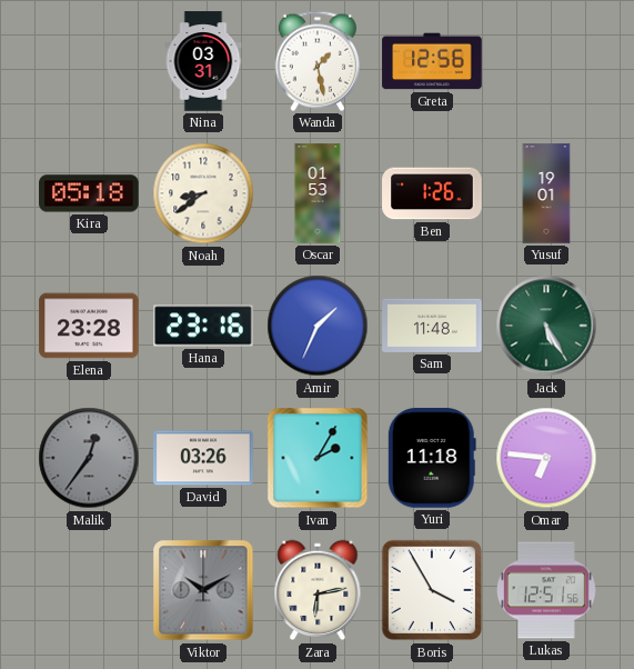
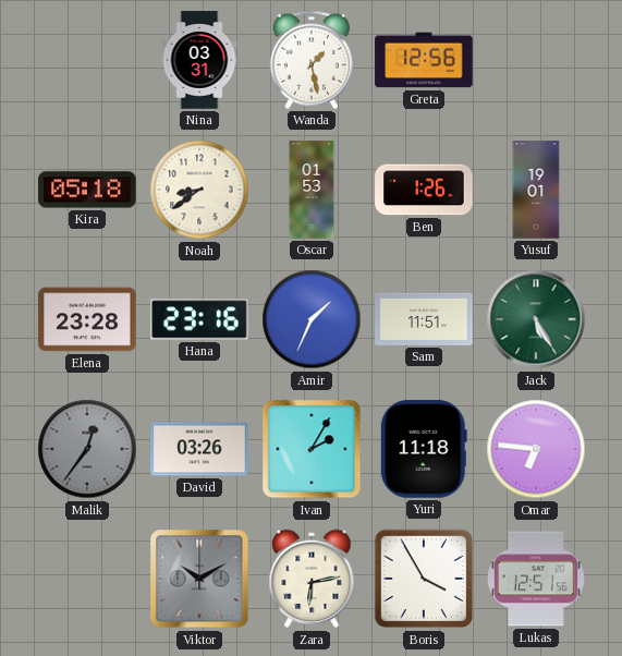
Sam: 11:48 -> 11:51
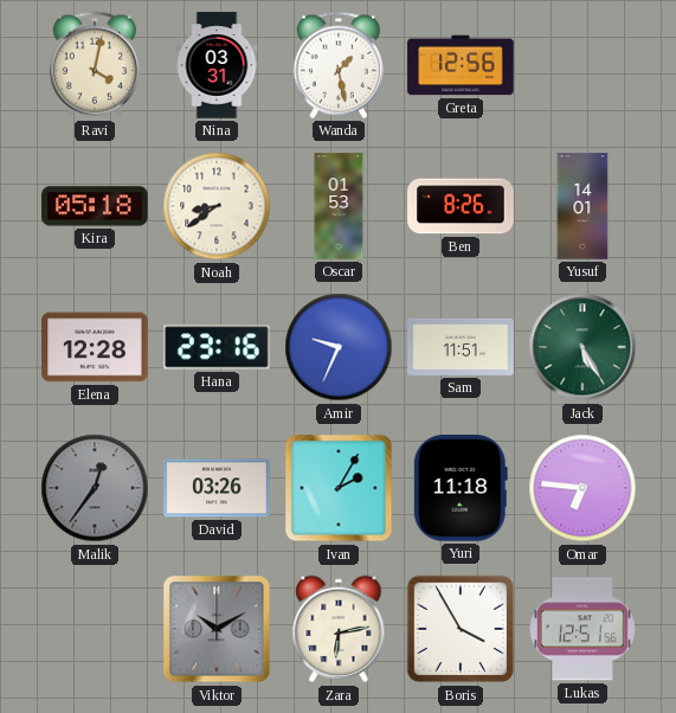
Ravi: none -> 4:02
Ben: 1:26 -> 8:26
Yusuf: 19:01 -> 14:01
Elena: 23:28 -> 12:28
Amir: 1:34 -> 9:34
